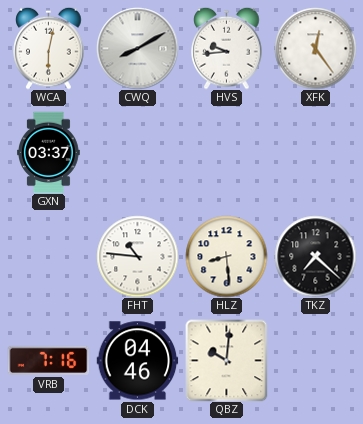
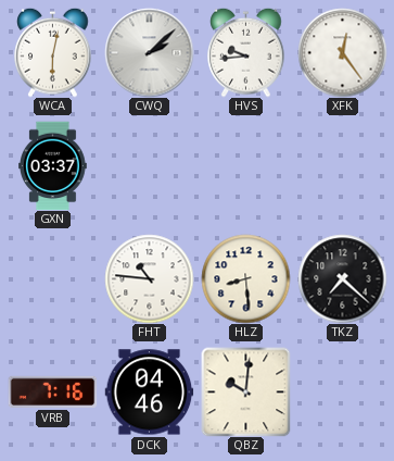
CWQ: 8:10 -> 2:08
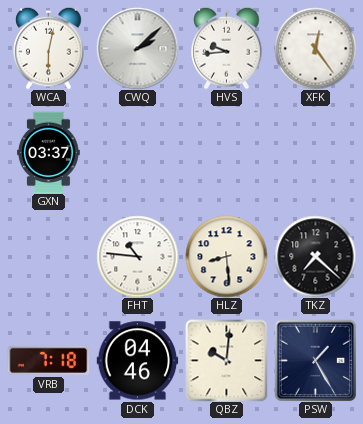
VRB: 7:16 -> 7:18
PSW: none -> 1:25
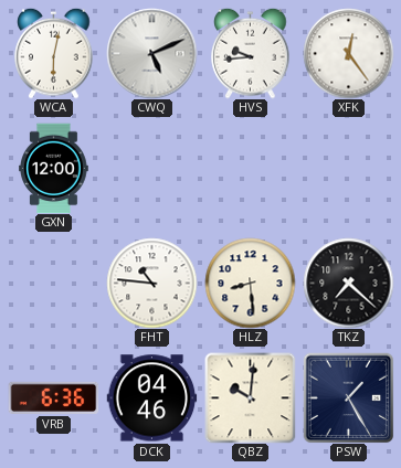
CWQ: 2:08 -> 5:11
GXN: 03:37 -> 12:00
VRB: 7:18 -> 6:36
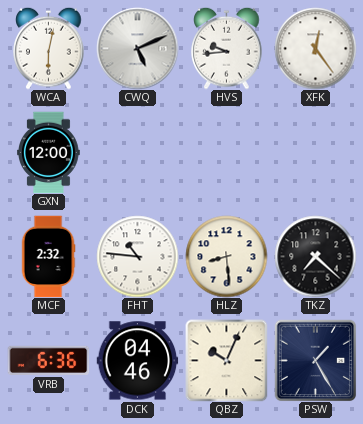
MCF: none -> 2:32
QBZ: 10:01 -> 10:04
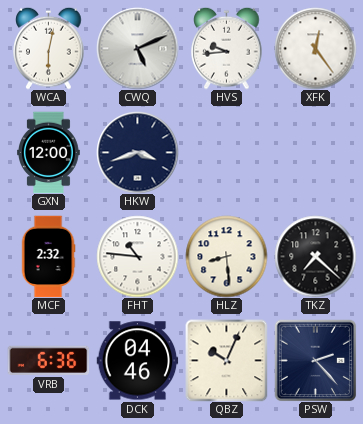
HKW: none -> 3:42
PSW: 1:25 -> 2:23
